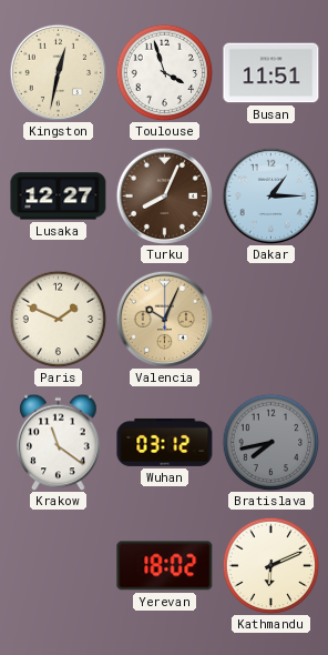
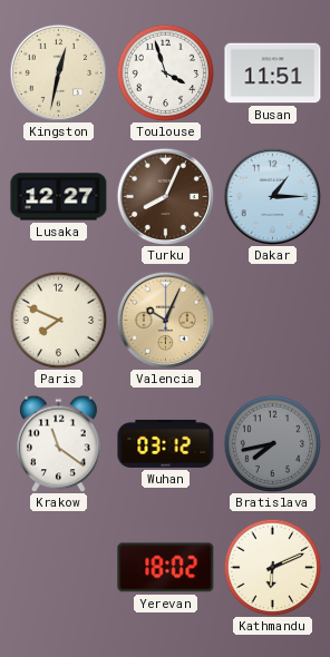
Paris: 1:49 -> 7:49
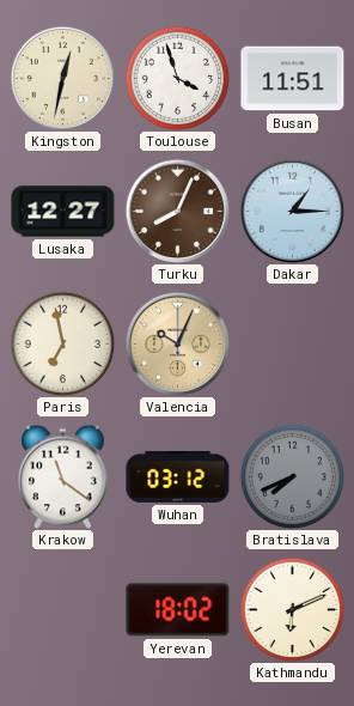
Paris: 7:49 -> 6:58
Bratislava: 7:43 -> 7:41
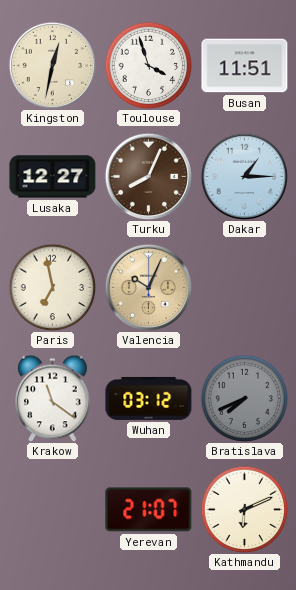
Yerevan: 18:02 -> 21:07
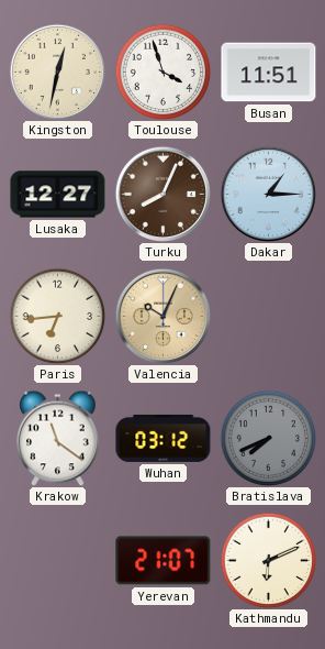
Paris: 6:58 -> 6:44
